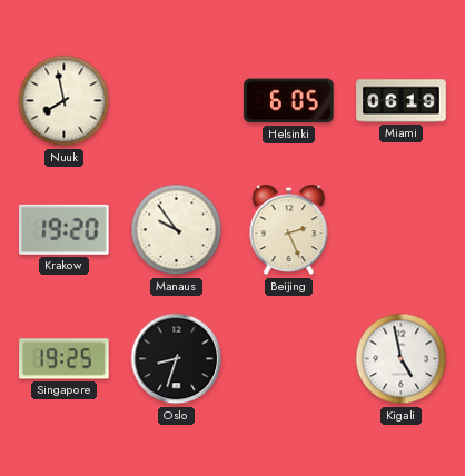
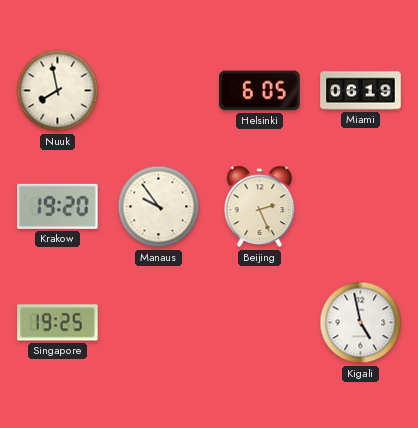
Oslo: 8:33 -> none
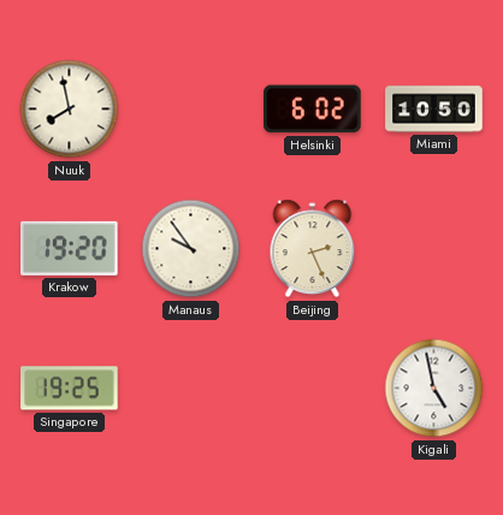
Helsinki: 6:05 -> 6:02
Miami: 06:19 -> 10:50
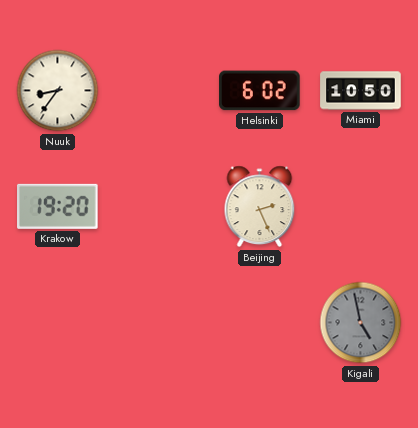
Nuuk: 7:58 -> 8:36
Manaus: 9:54 -> none
Singapore: 19:25 -> none
Kigali dial: white -> grey
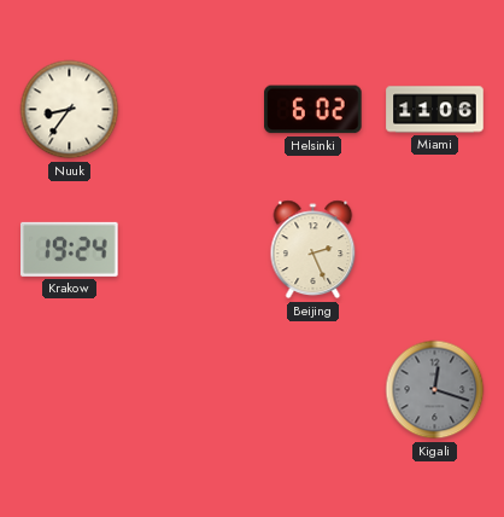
Miami: 10:50 -> 11:06
Krakow: 19:20 -> 19:24
Kigali: 4:58 -> 12:18
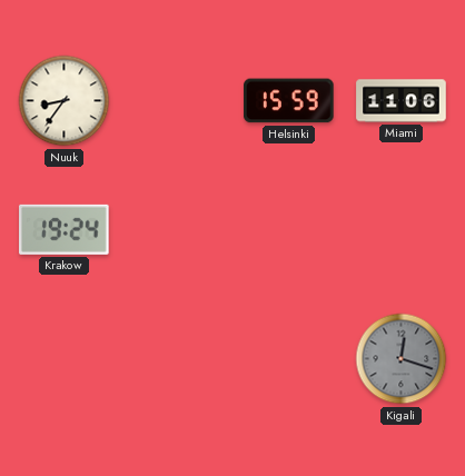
Helsinki: 6:02 -> 15:59
Beijing: 2:26 -> none
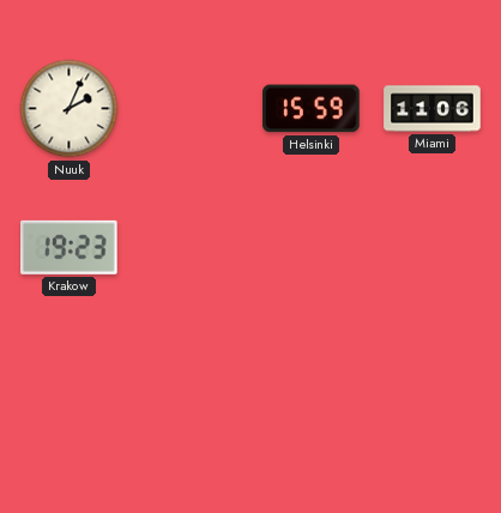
Nuuk: 8:36 -> 2:04
Krakow: 19:24 -> 19:23
Kigali: 12:18 -> none
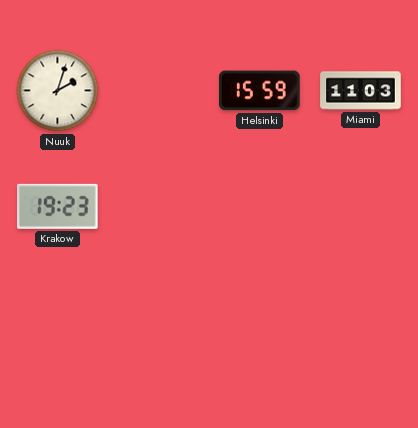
Nuuk: 2:04 -> 2:03
Miami: 11:06 -> 11:03
